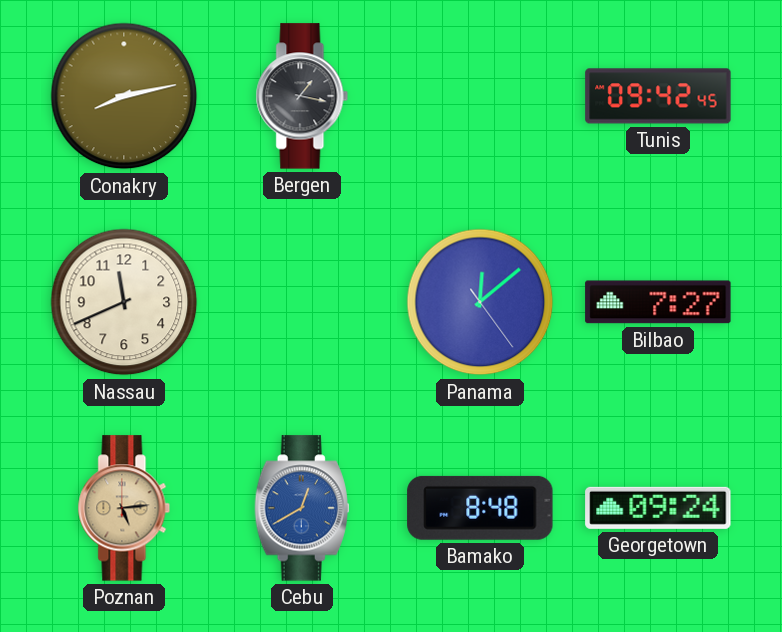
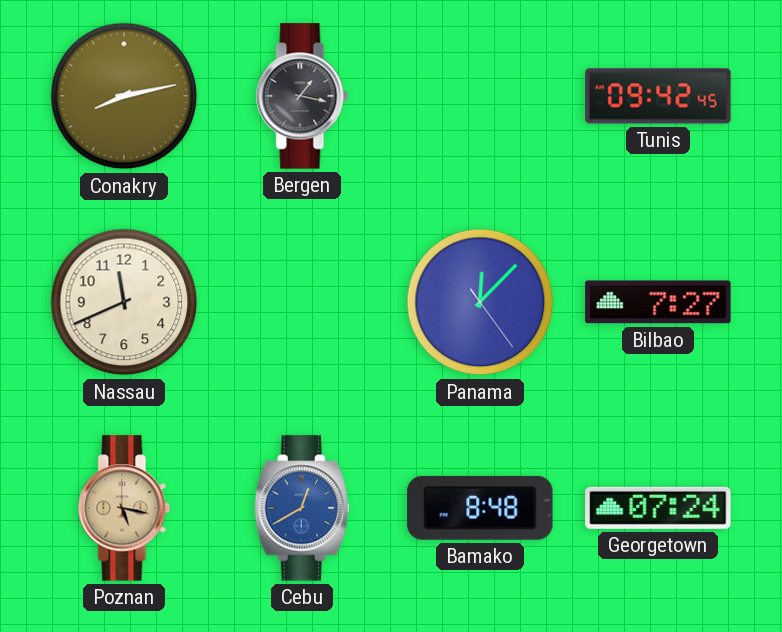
Panama: 12:08 -> 12:07
Poznan: 5:14 -> 5:17
Georgetown: 09:24 -> 07:24
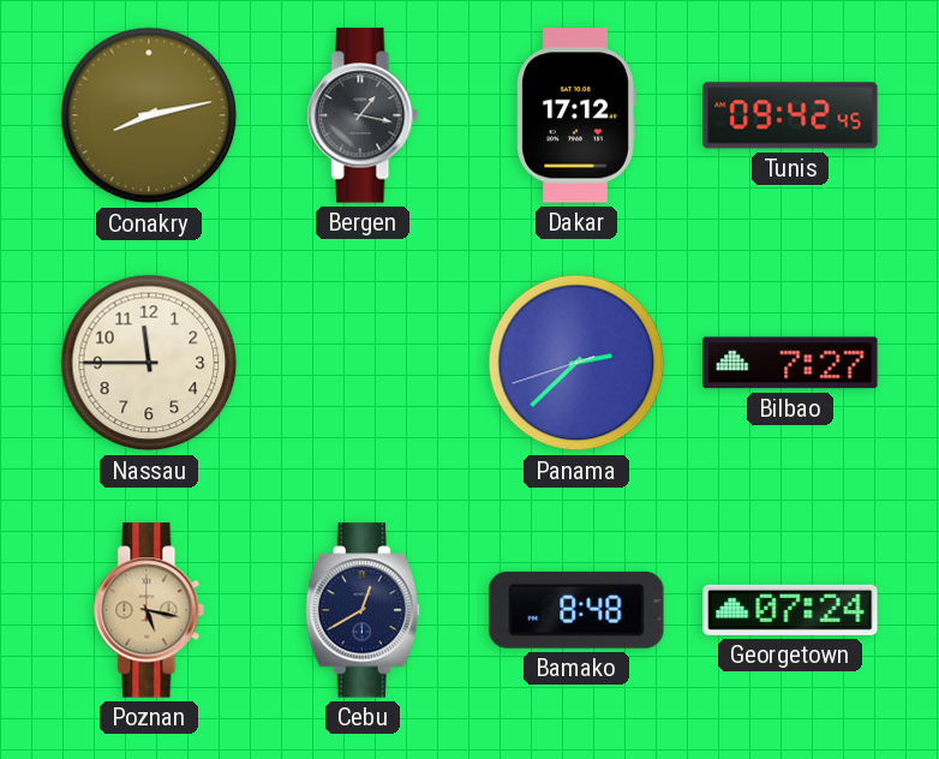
Dakar: none -> 17:12
Nassau: 11:41 -> 11:45
Panama: 12:07 -> 2:37
Cebu dial: blue -> navy
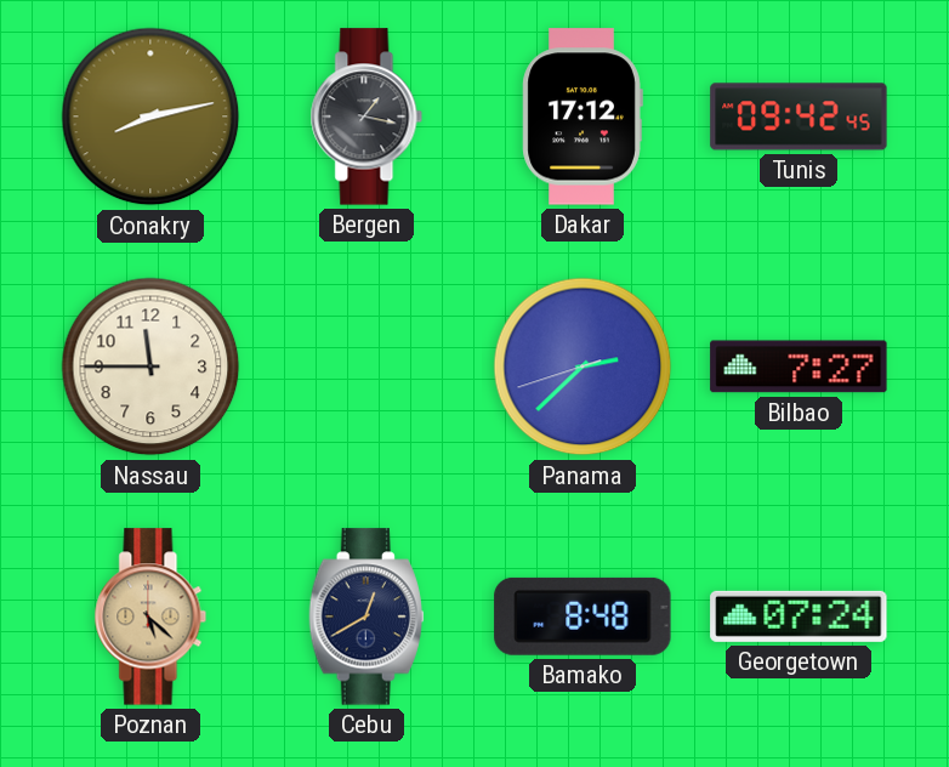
Poznan: 5:17 -> 5:22
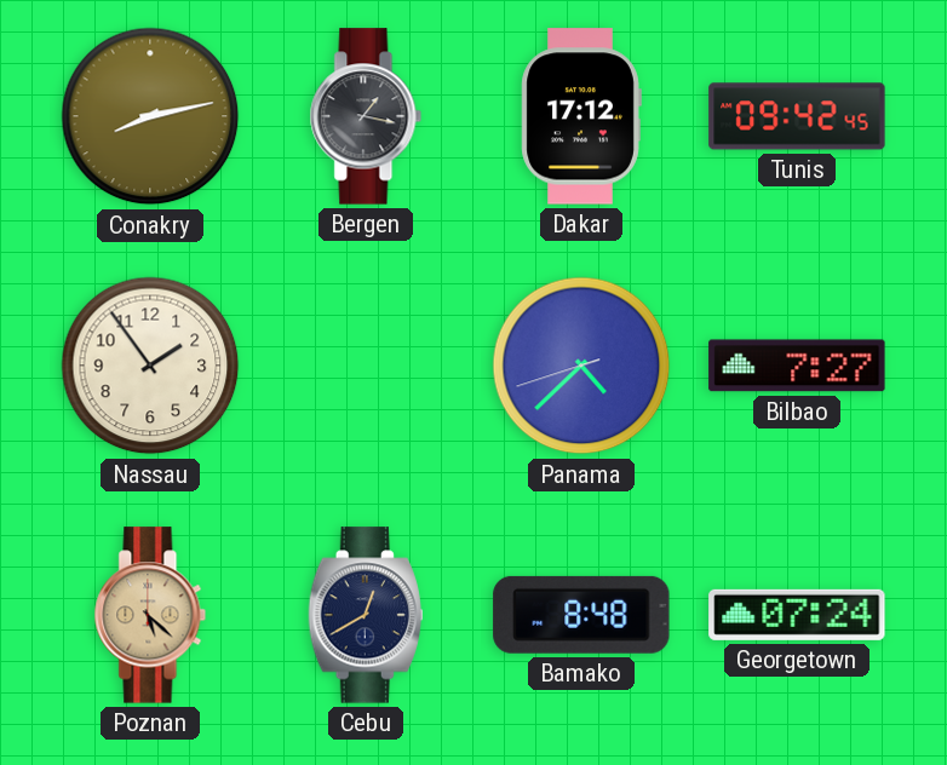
Nassau: 11:45 -> 1:54
Panama: 2:37 -> 4:37
